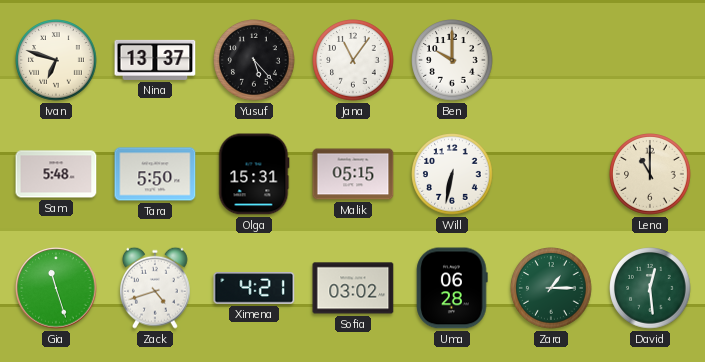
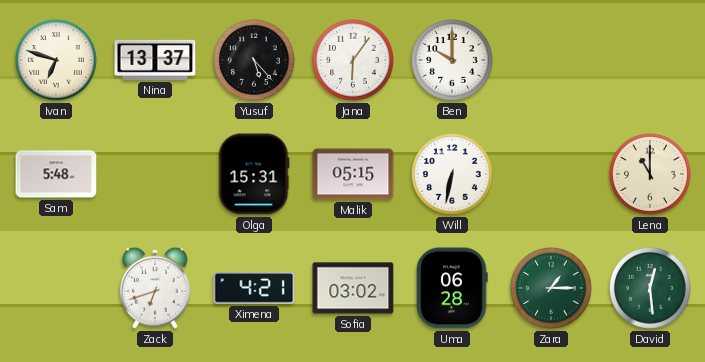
Jana: 11:06 -> 6:06
Tara: 5:50 -> none
Gia: 11:27 -> none
Zack: 4:42 -> 6:42
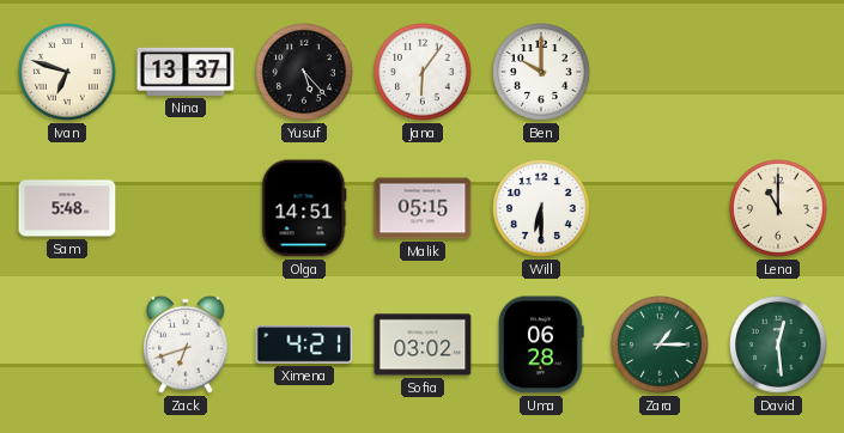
Olga: 15:31 -> 14:51
Will: 6:32 -> 6:30
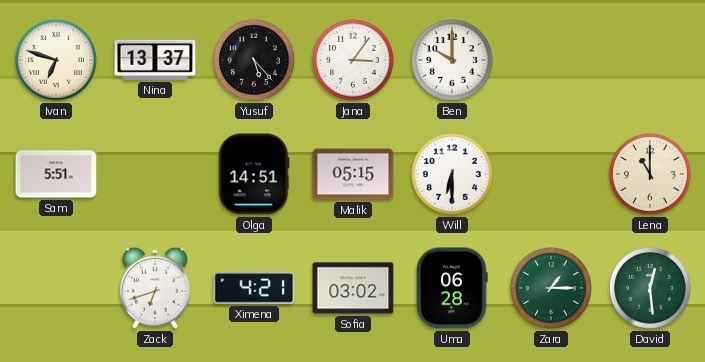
Jana: 6:06 -> 3:06
Sam: 5:48 -> 5:51
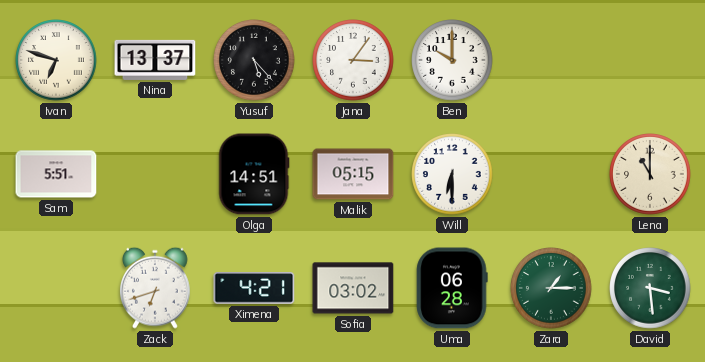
David: 12:29 -> 3:29
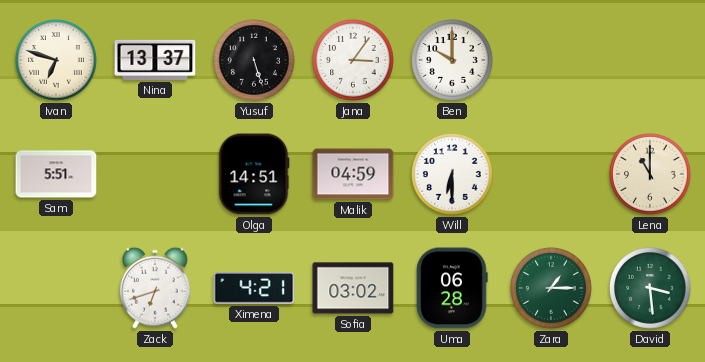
Yusuf: 5:23 -> 5:27
Malik: 05:15 -> 04:59
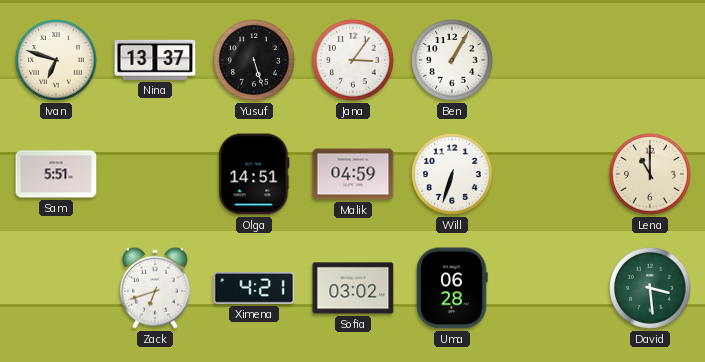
Ben: 10:00 -> 1:05
Will: 6:30 -> 6:33
Zara: 1:15 -> none
